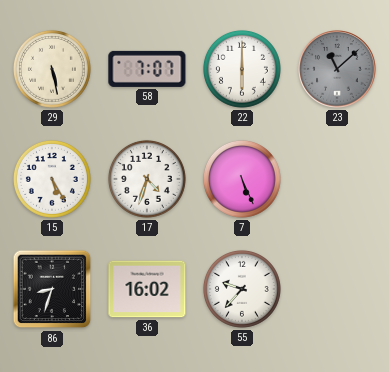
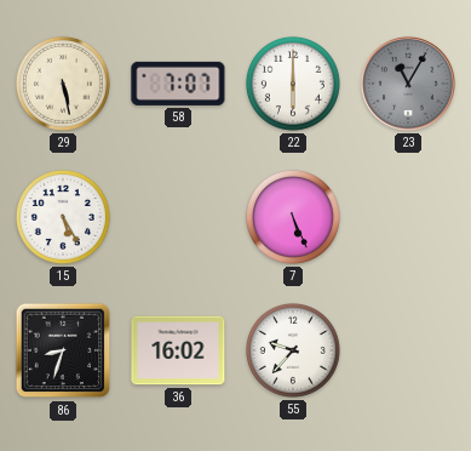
23: 11:08 -> 11:05
17: 4:33 -> none
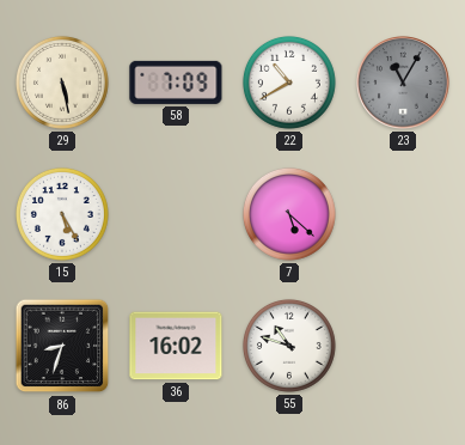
58: 7:07 -> 7:09
22: 6:00 -> 10:40
7: 5:26 -> 5:22
55: 9:37 -> 10:48
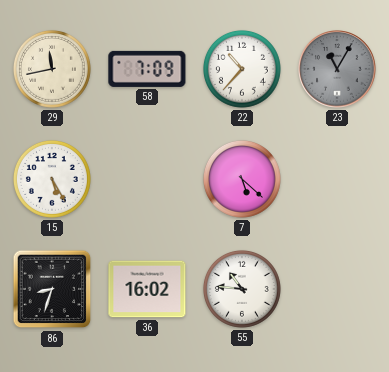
29: 5:28 -> 11:43
22: 10:40 -> 10:37
55: 10:48 -> 10:46
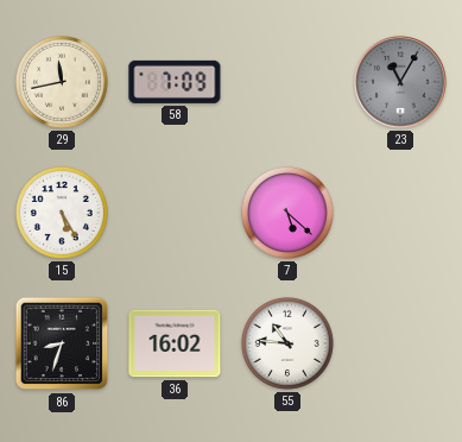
22: 10:37 -> none
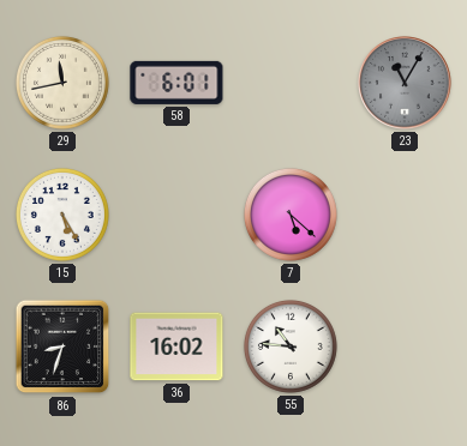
58: 7:09 -> 6:01
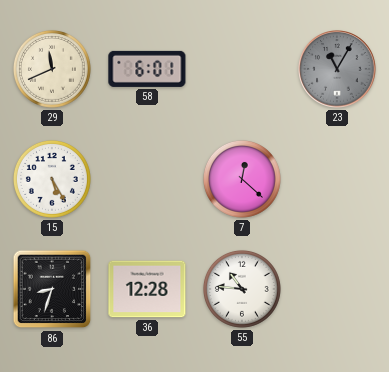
29: 11:43 -> 11:41
7: 5:22 -> 12:22
36: 16:02 -> 12:28
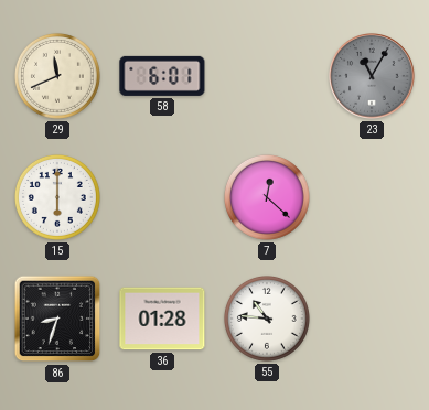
15: 5:25 -> 6:00
36: 12:28 -> 01:28
